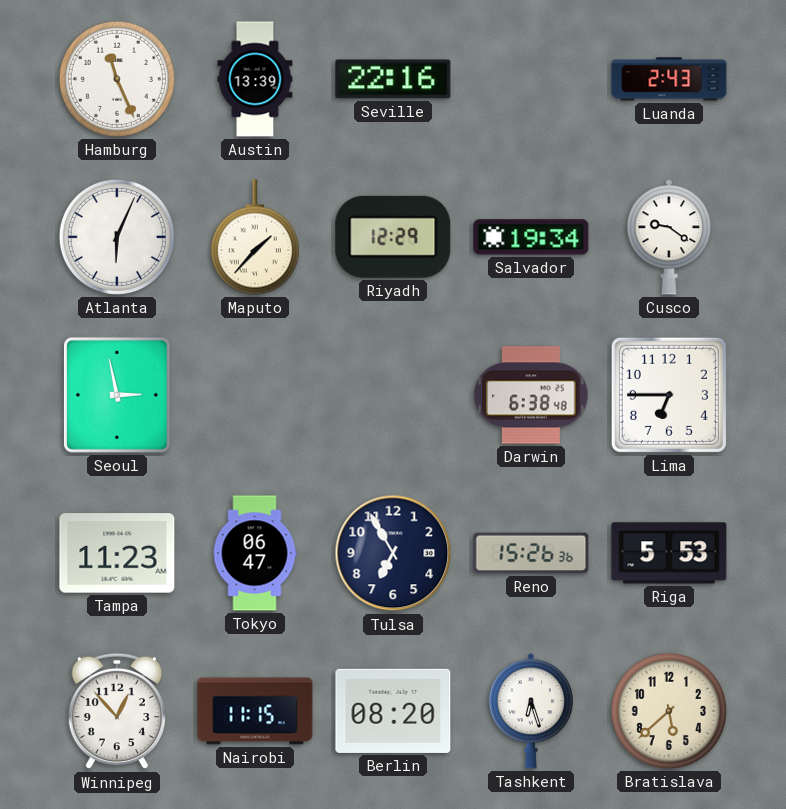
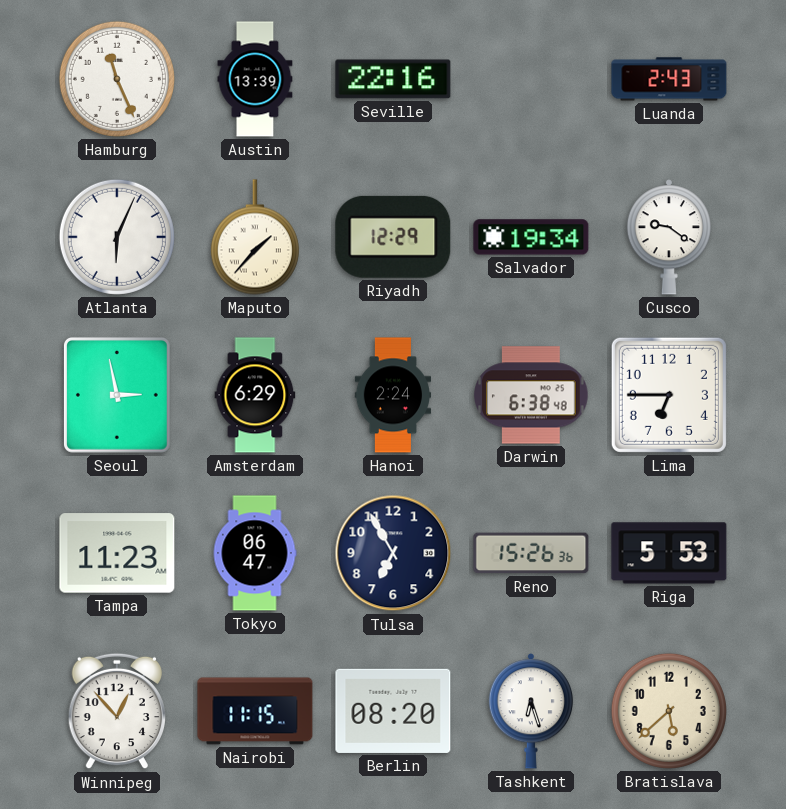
Amsterdam: none -> 6:29
Hanoi: none -> 2:24
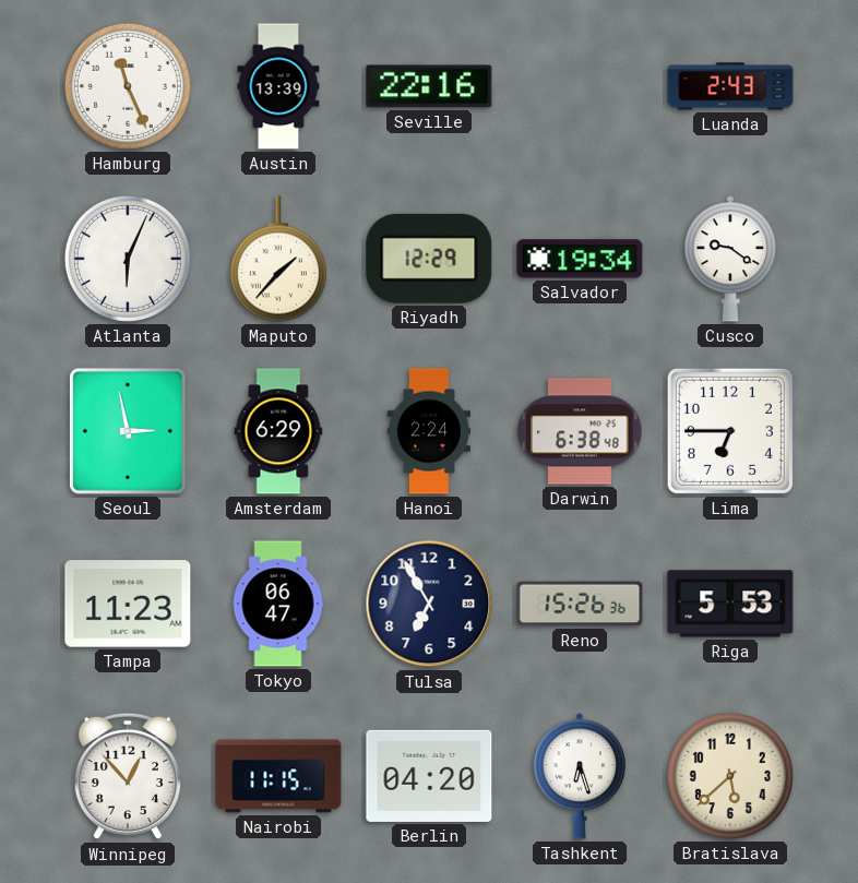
Berlin: 08:20 -> 04:20
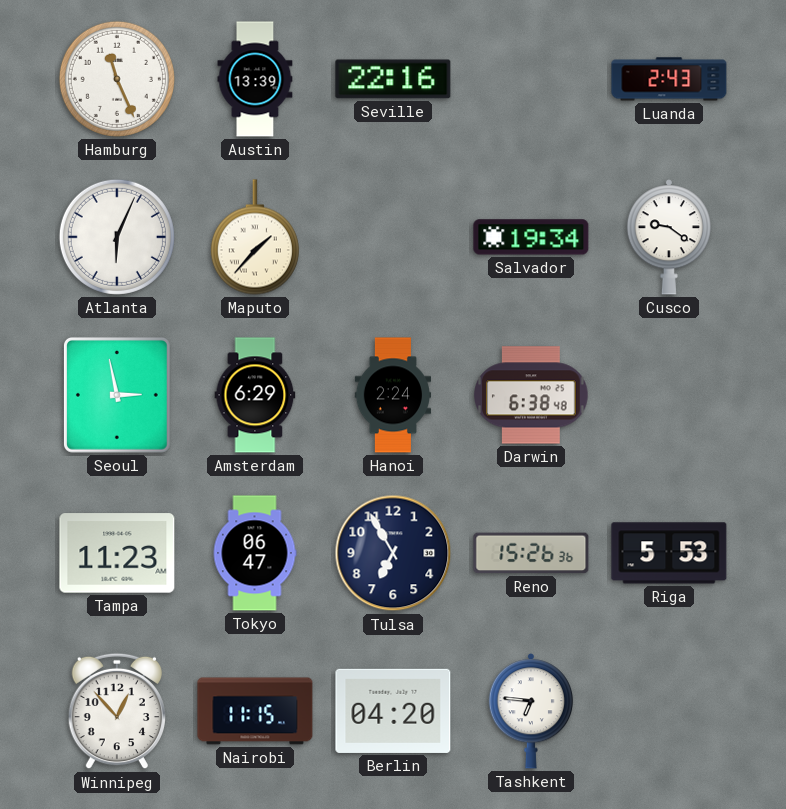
Riyadh: 12:29 -> none
Lima: 6:45 -> none
Tashkent: 6:27 -> 6:46
Bratislava: 5:38 -> none
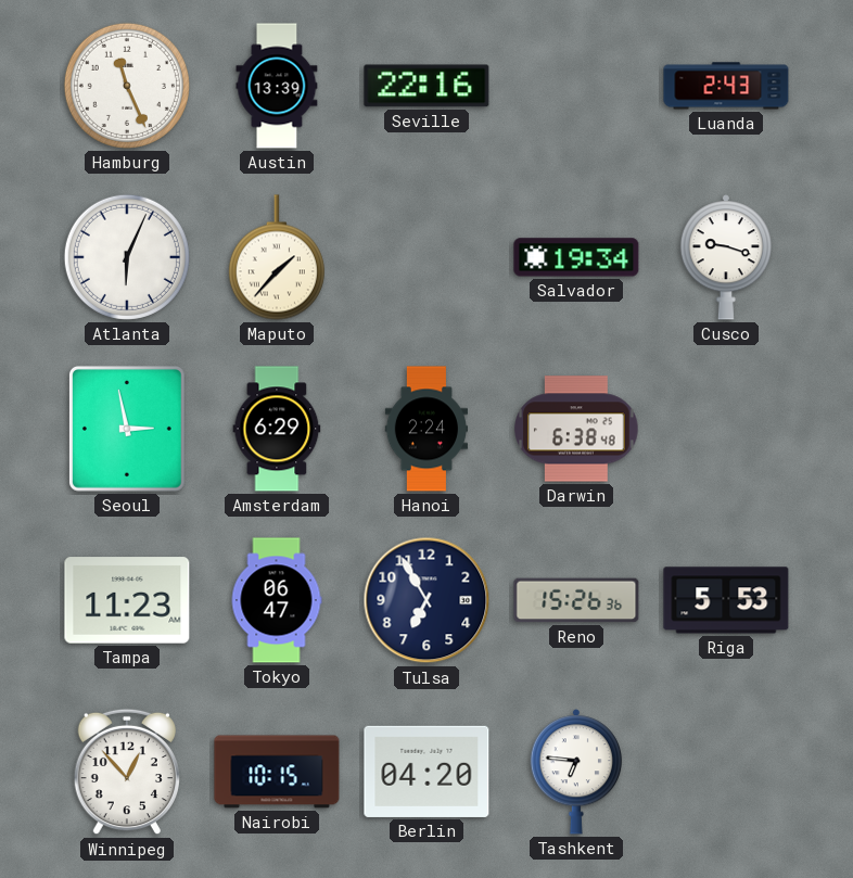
Cusco: 9:21 -> 9:18
Nairobi: 11:15 -> 10:15
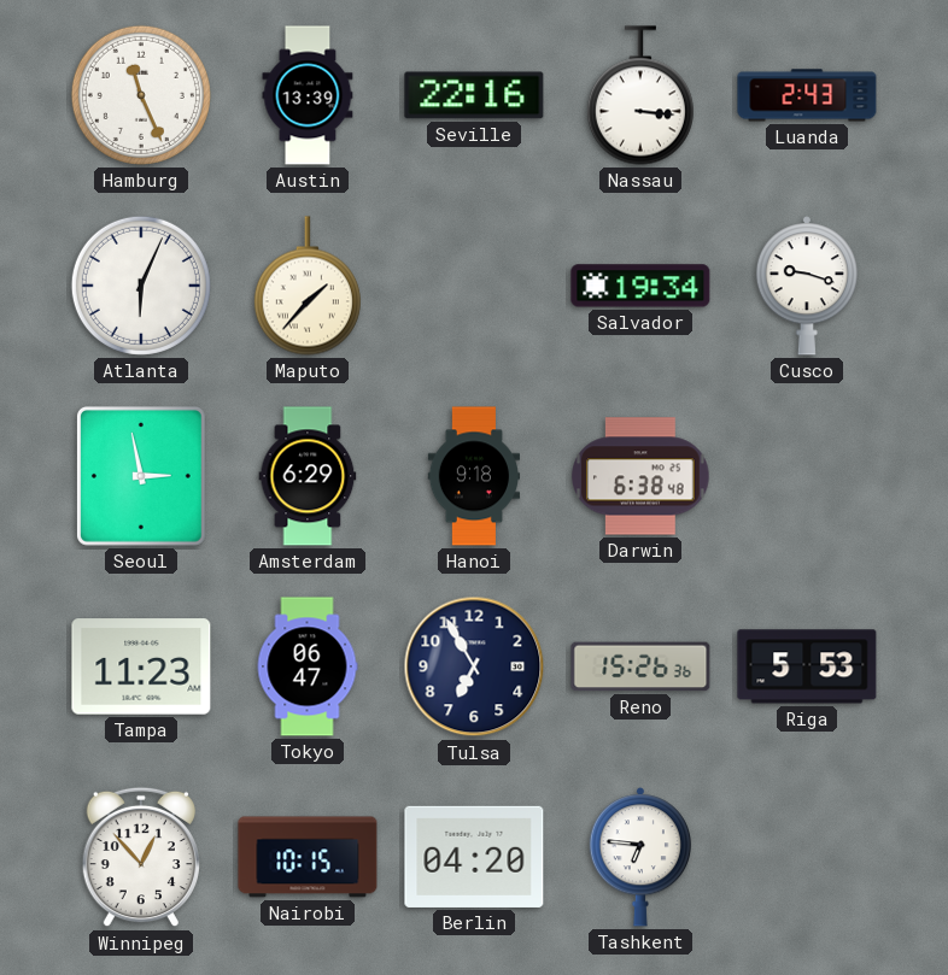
Nassau: none -> 3:16
Hanoi: 2:24 -> 9:18
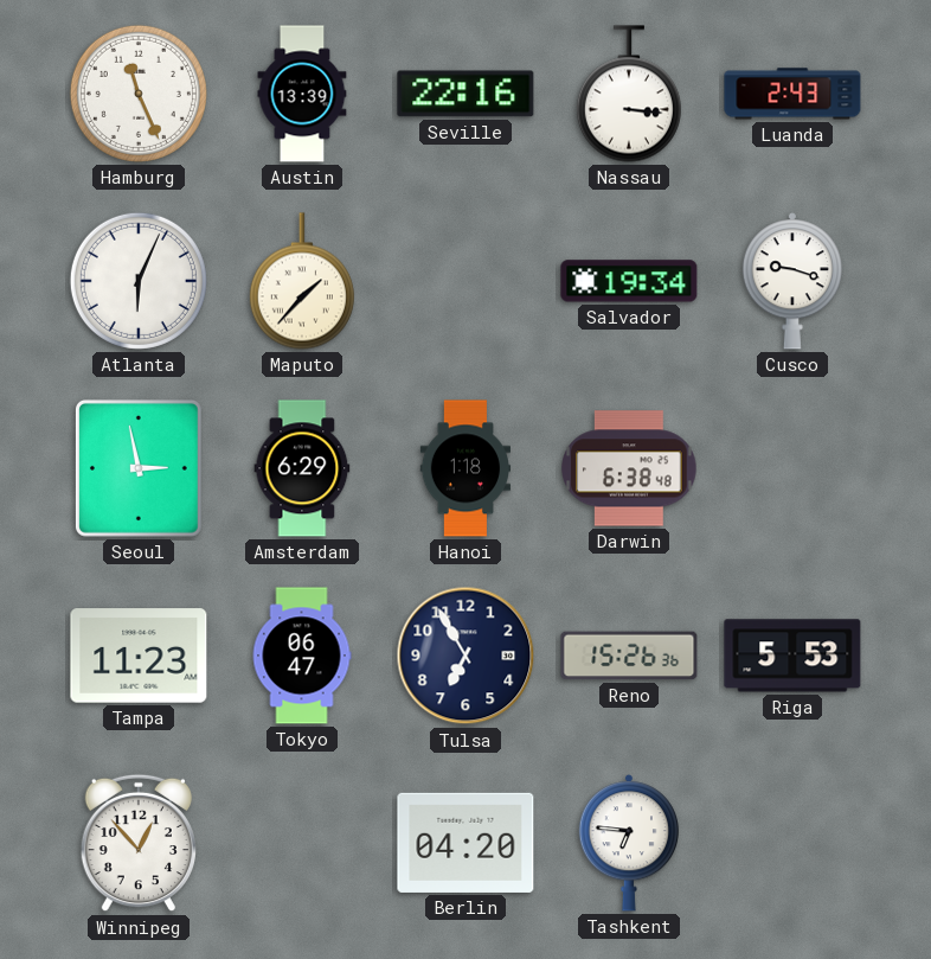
Hanoi: 9:18 -> 1:18
Nairobi: 10:15 -> none
